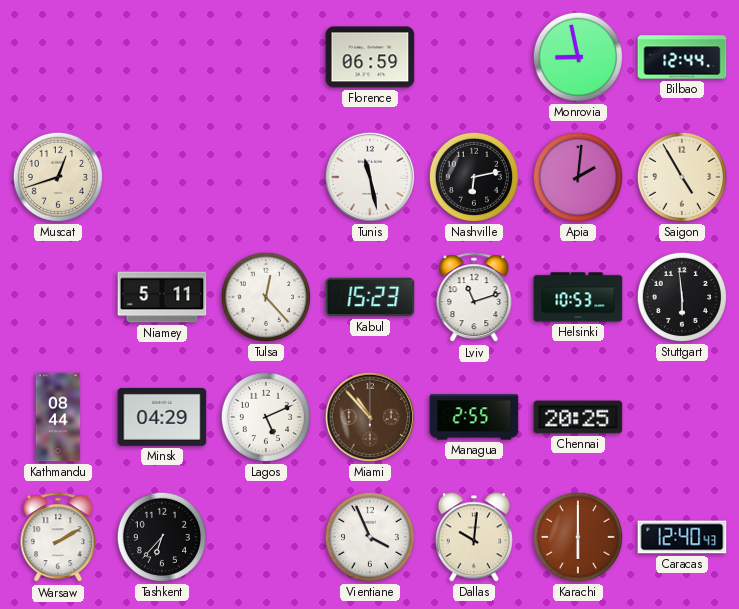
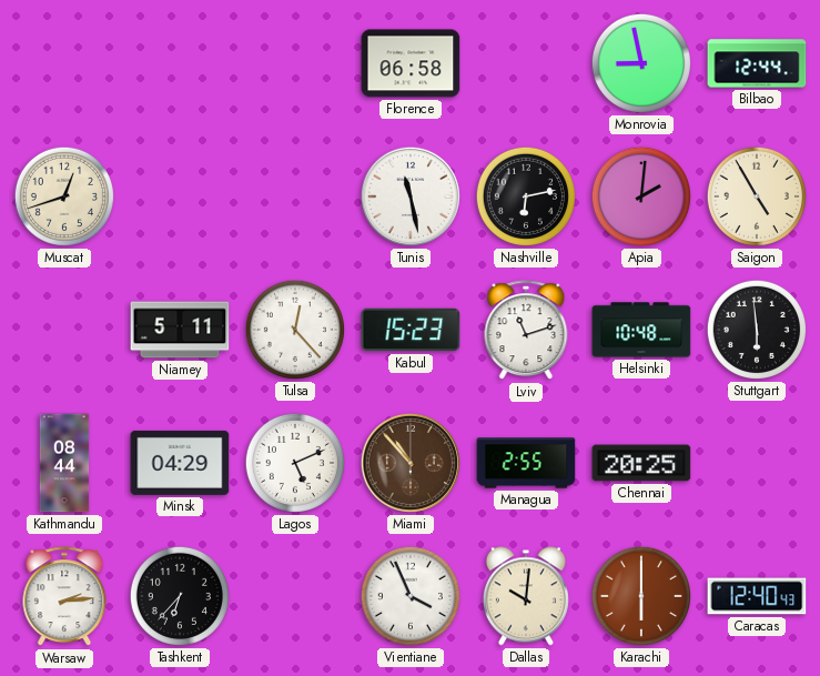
Florence: 06:59 -> 06:58
Helsinki: 10:53 -> 10:48
Warsaw: 2:10 -> 2:14
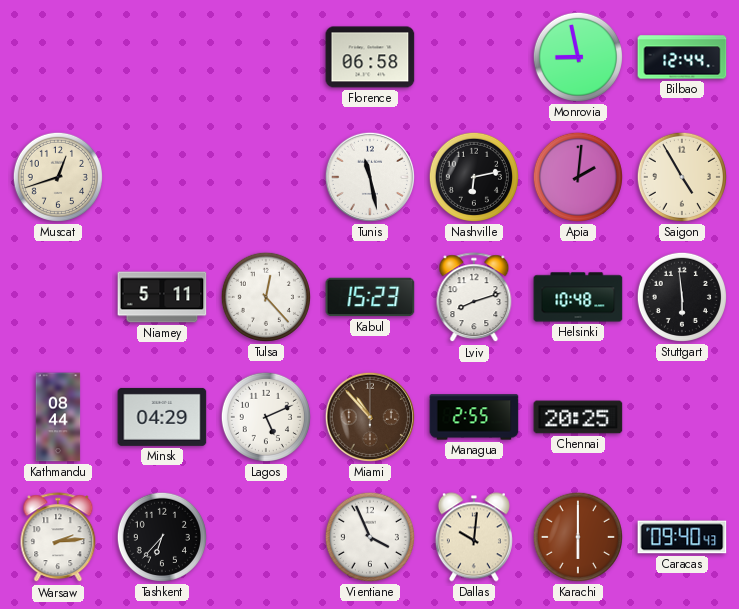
Lviv: 11:12 -> 8:12
Caracas: 12:40 -> 09:40
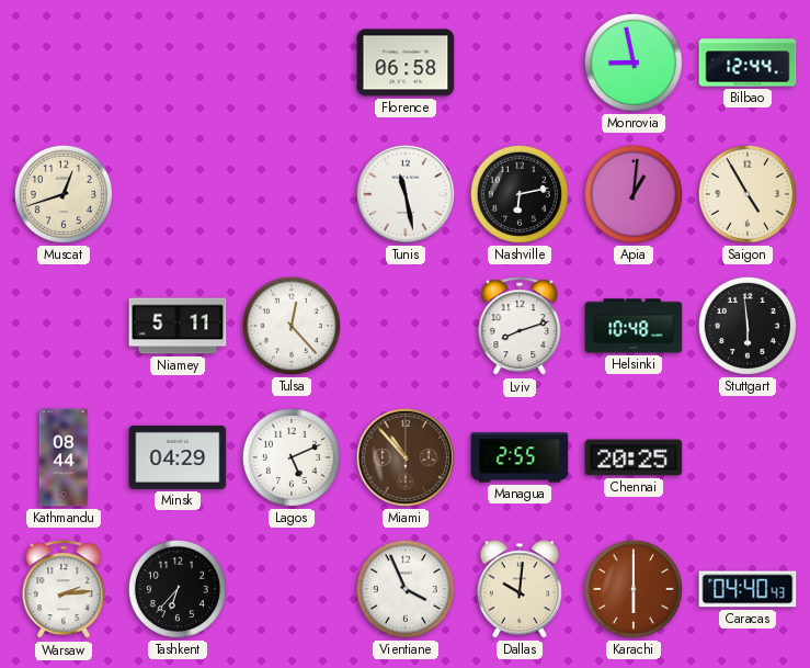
Apia: 2:01 -> 1:01
Kabul: 15:23 -> none
Caracas: 09:40 -> 04:40
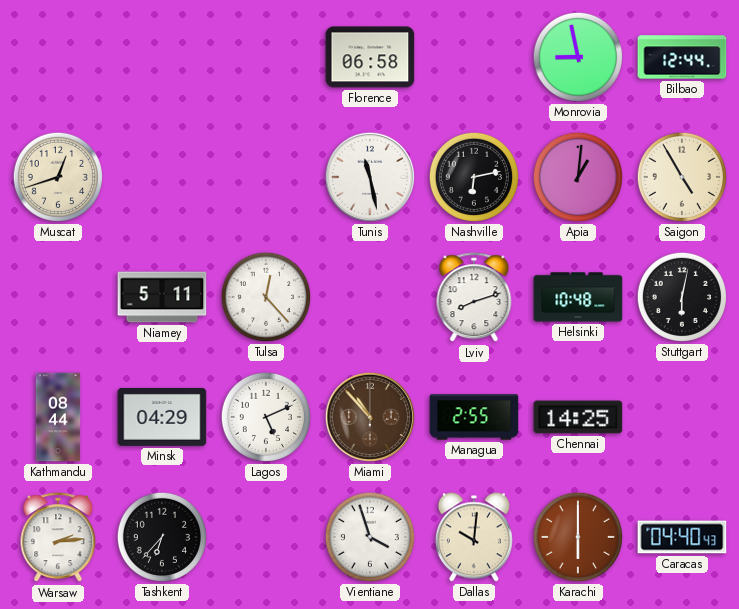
Stuttgart: 5:59 -> 6:02
Chennai: 20:25 -> 14:25
Vientiane: 3:56 -> 3:57
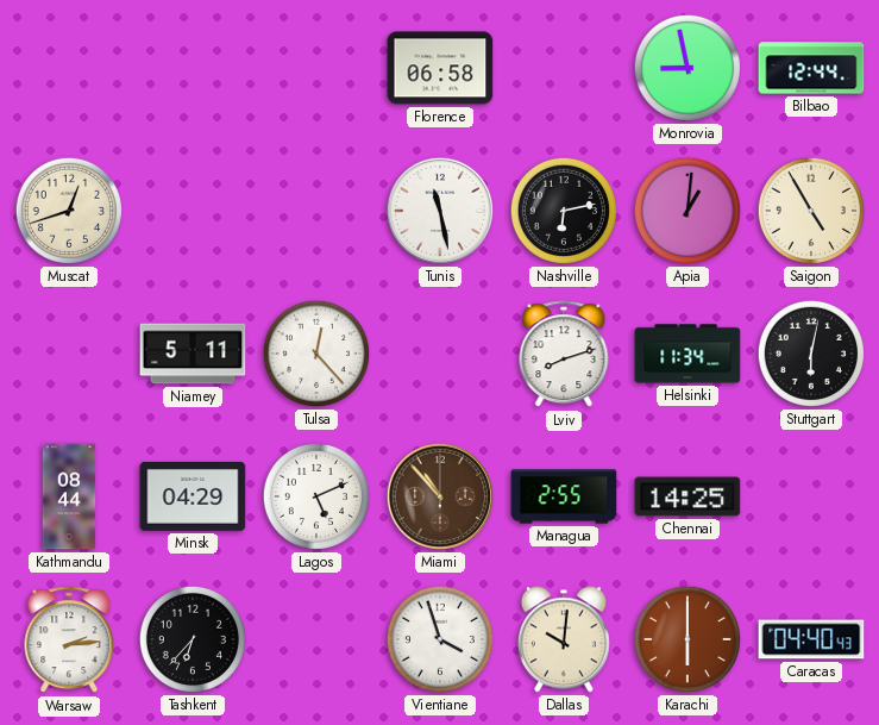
Helsinki: 10:48 -> 11:34
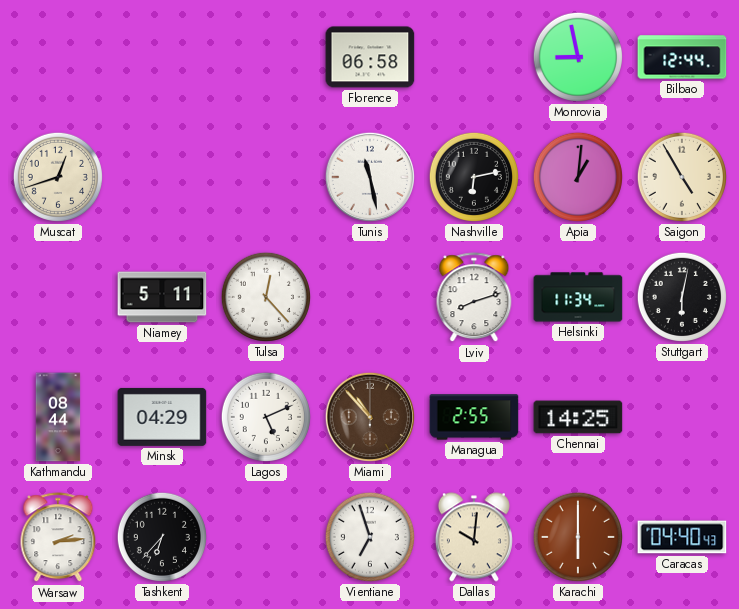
Vientiane: 3:57 -> 6:57
